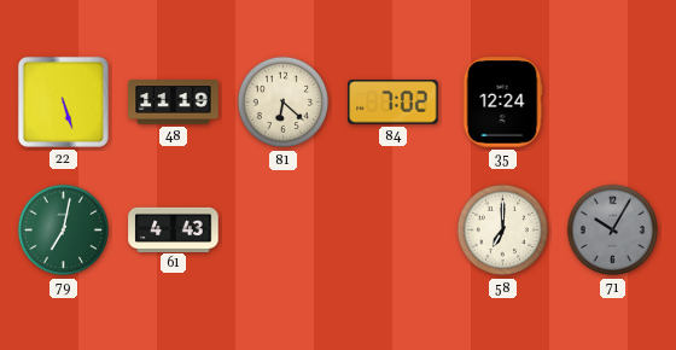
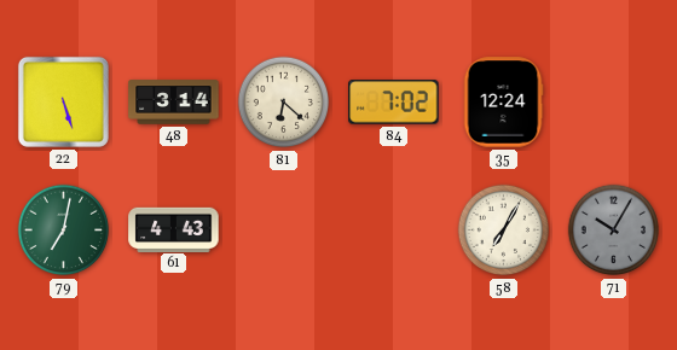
48: 11:19 -> 3:14
58: 7:00 -> 7:05
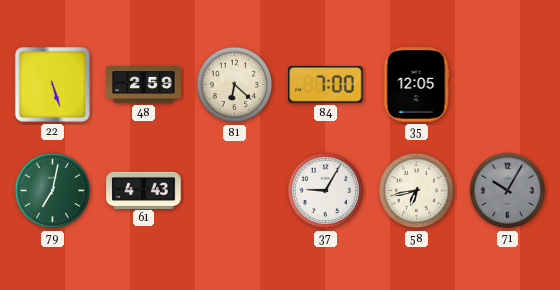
48: 3:14 -> 2:59
84: 7:02 -> 7:00
35: 12:24 -> 12:05
37: none -> 9:05
58: 7:05 -> 6:43
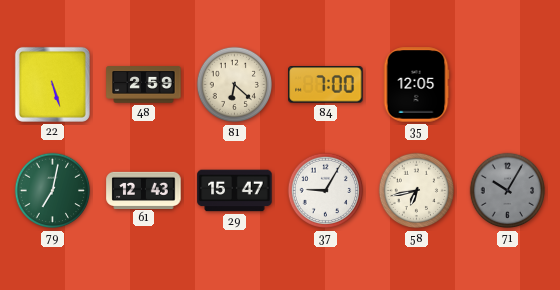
61: 4:43 -> 12:43
29: none -> 15:47
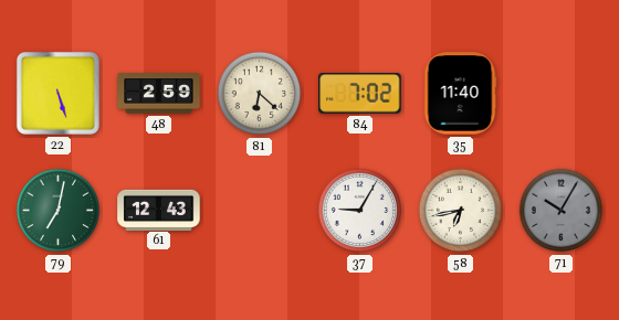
84: 7:00 -> 7:02
35: 12:05 -> 11:40
29: 15:47 -> none
